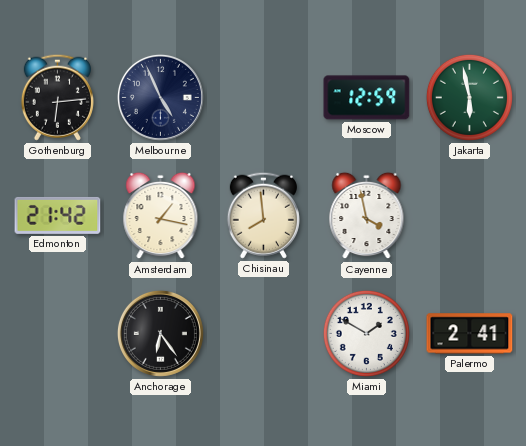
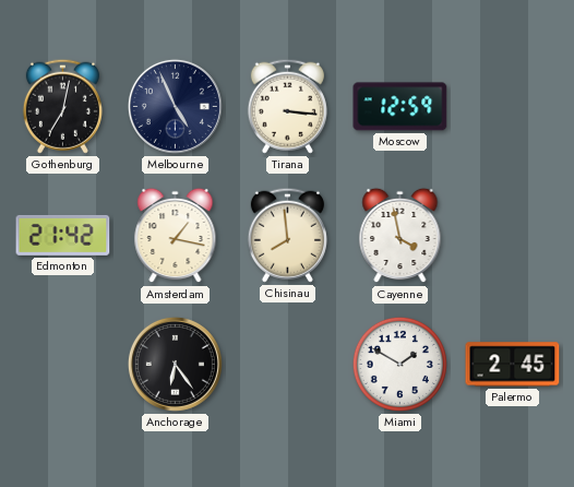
Gothenburg: 6:14 -> 7:02
Tirana: none -> 3:16
Jakarta: 5:58 -> none
Palermo: 2:41 -> 2:45
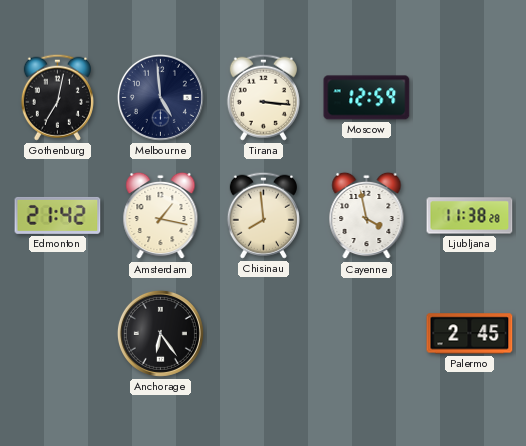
Melbourne: 4:56 -> 4:59
Ljubljana: none -> 11:38
Miami: 1:50 -> none
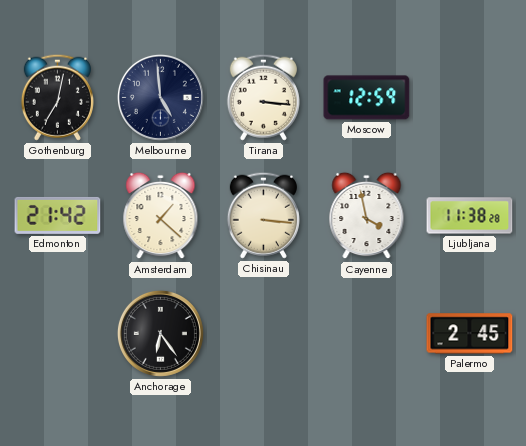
Amsterdam: 1:17 -> 1:22
Chisinau: 7:59 -> 3:16
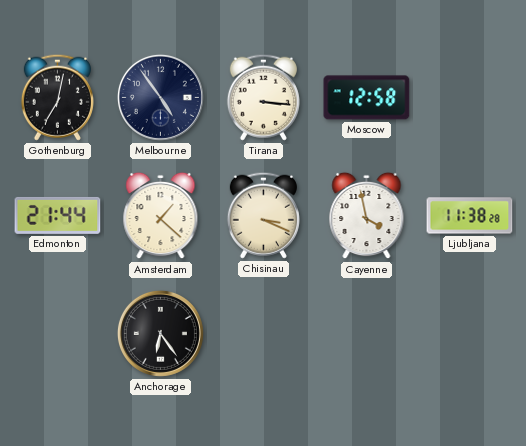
Melbourne: 4:59 -> 4:54
Moscow: 12:59 -> 12:58
Edmonton: 21:42 -> 21:44
Chisinau: 3:16 -> 3:19
Palermo: 2:45 -> none
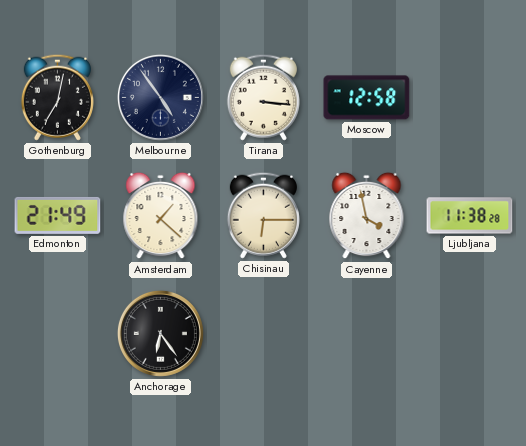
Edmonton: 21:44 -> 21:49
Chisinau: 3:19 -> 6:15
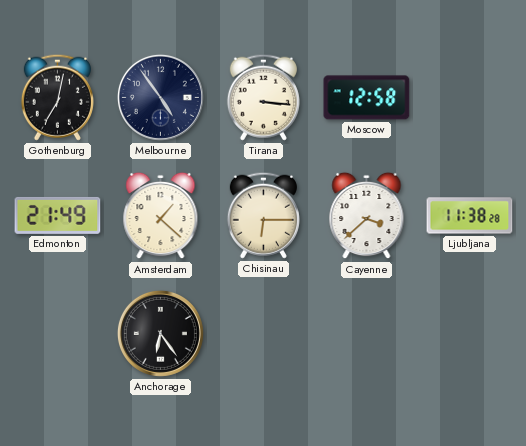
Cayenne: 3:58 -> 3:38
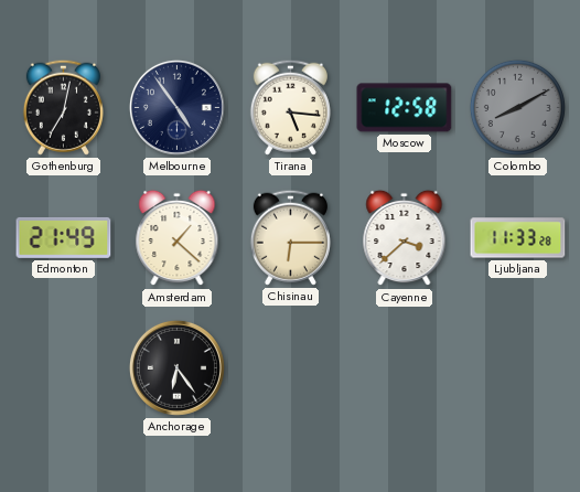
Tirana: 3:16 -> 5:16
Colombo: none -> 8:10
Ljubljana: 11:38 -> 11:33
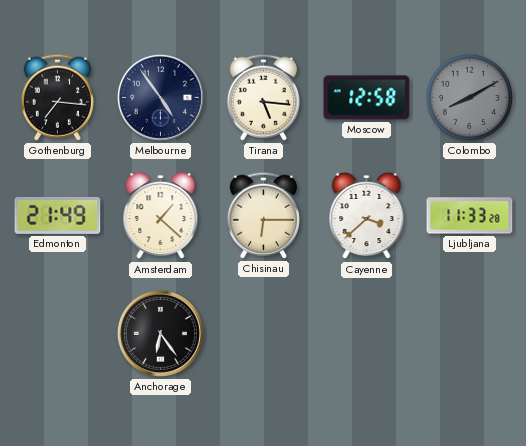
Gothenburg: 7:02 -> 7:16
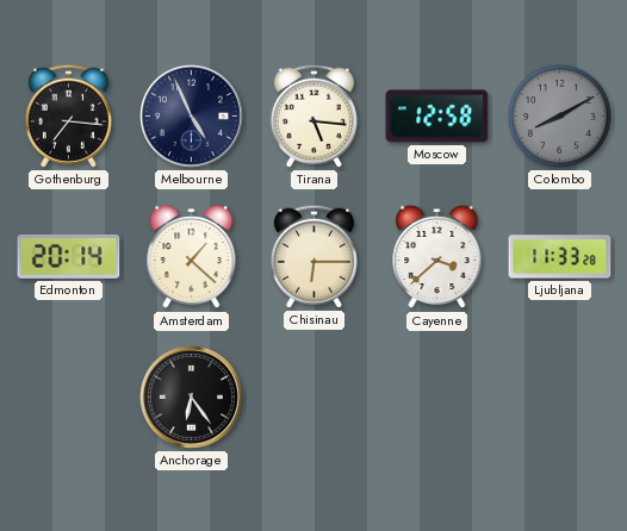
Melbourne: 4:54 -> 4:56
Edmonton: 21:49 -> 20:14
